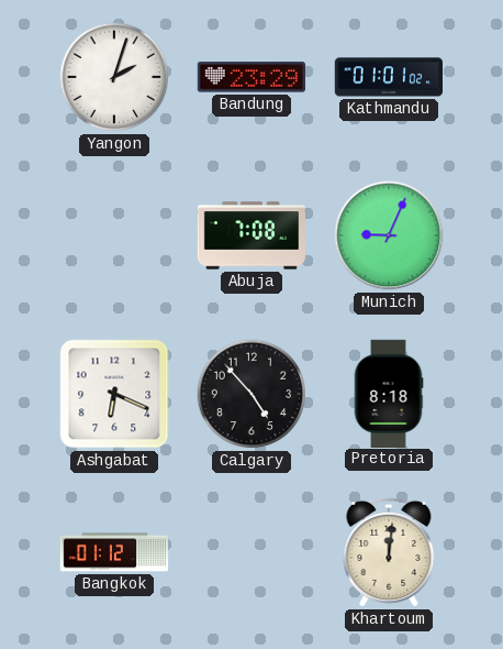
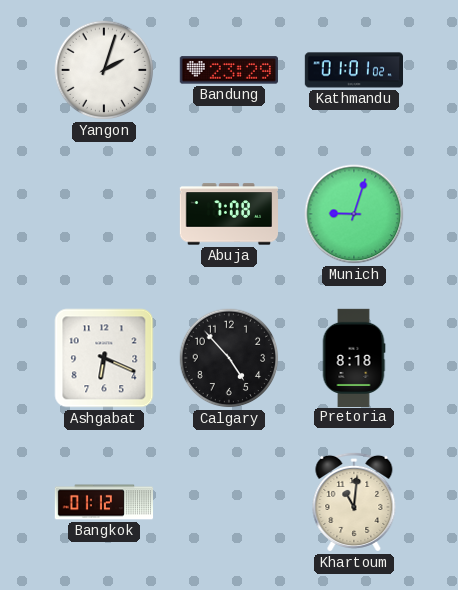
Munich: 9:04 -> 9:03
Khartoum: 12:01 -> 11:01
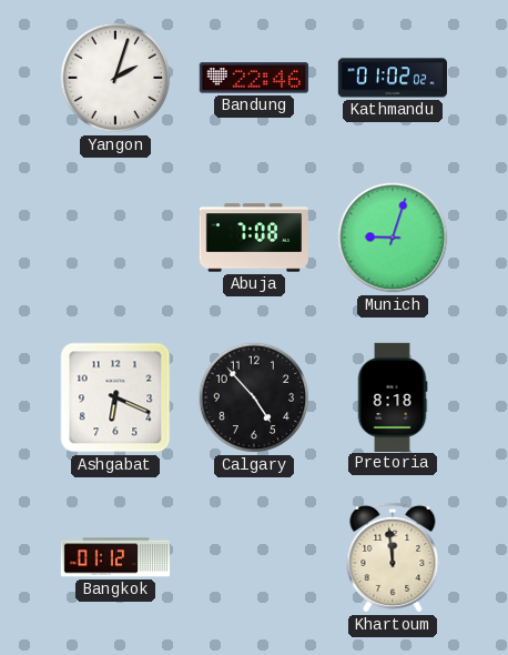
Bandung: 23:29 -> 22:46
Kathmandu: 01:01 -> 01:02
Khartoum: 11:01 -> 11:59
